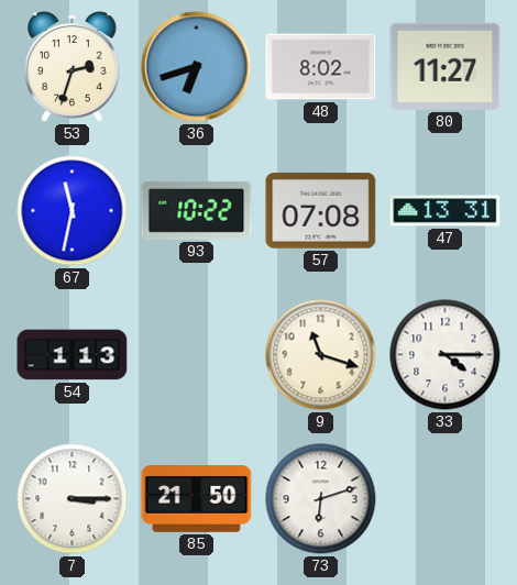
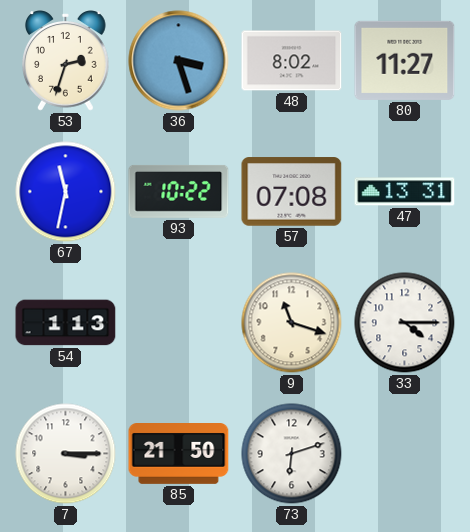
36: 6:42 -> 3:27
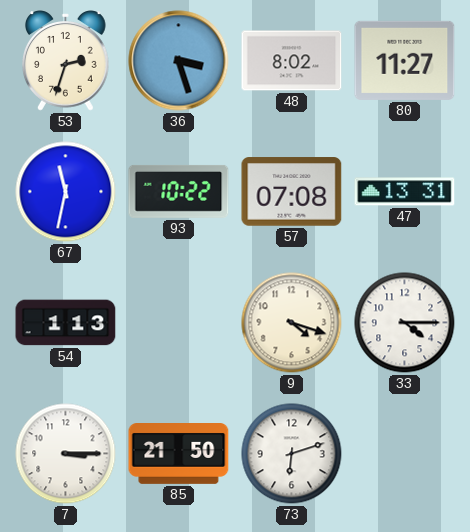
9: 11:18 -> 4:18
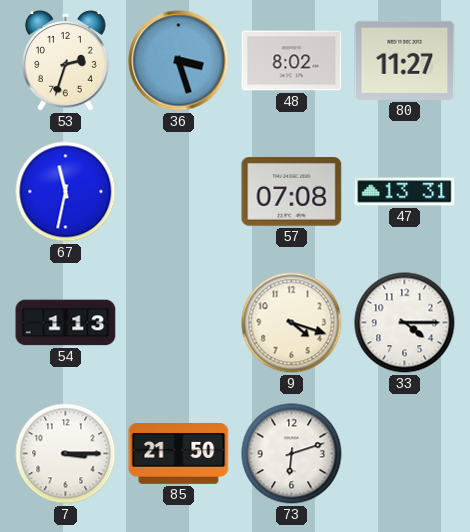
93: 10:22 -> none
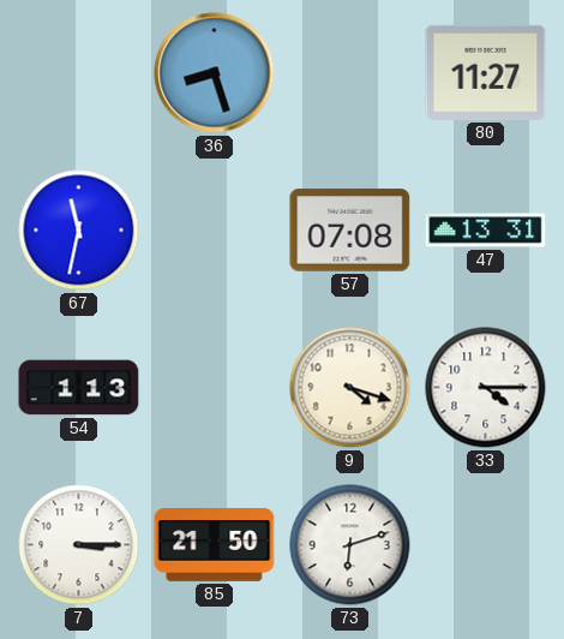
53: 2:33 -> none
36: 3:27 -> 8:27
48: 8:02 -> none
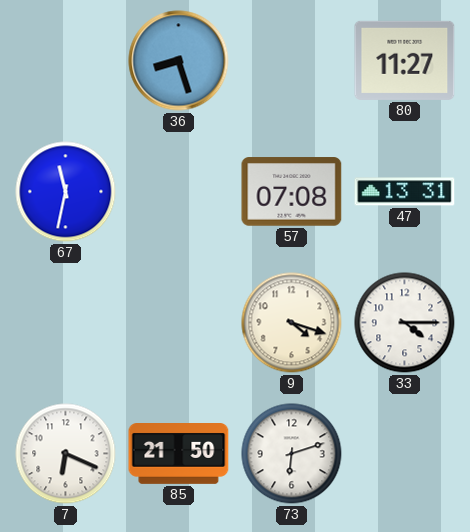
54: 1:13 -> none
7: 3:15 -> 6:19
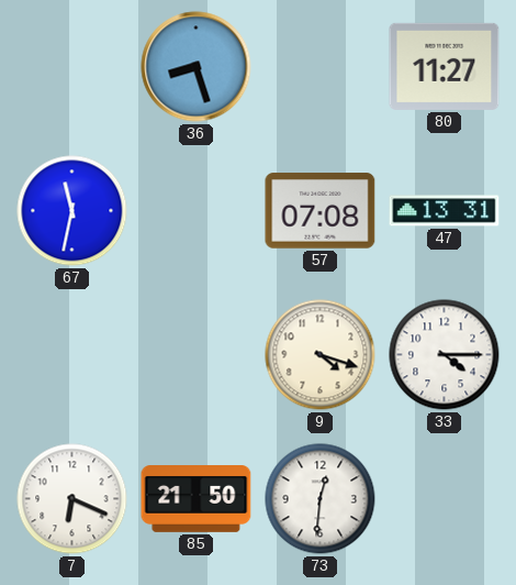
73: 6:12 -> 12:31
